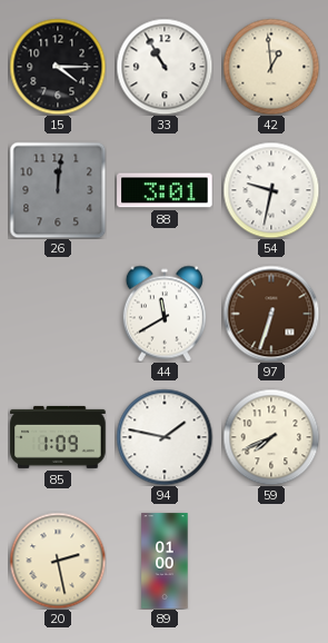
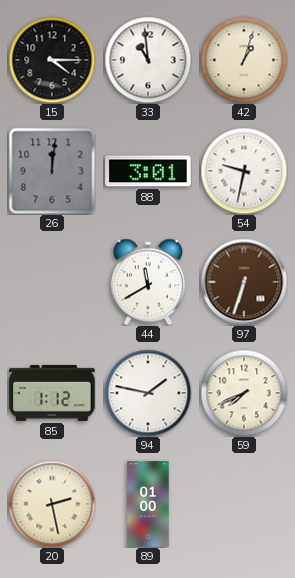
33: 10:55 -> 10:59
42: 12:59 -> 1:03
85: 1:09 -> 1:12
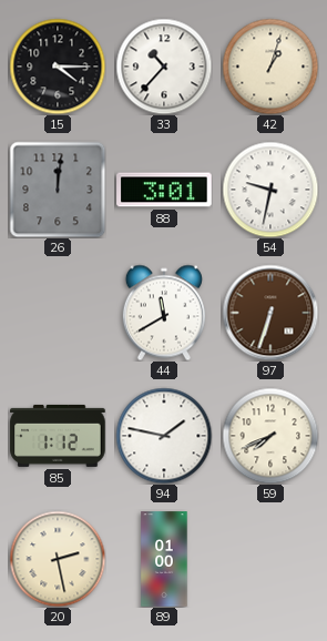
33: 10:59 -> 10:37
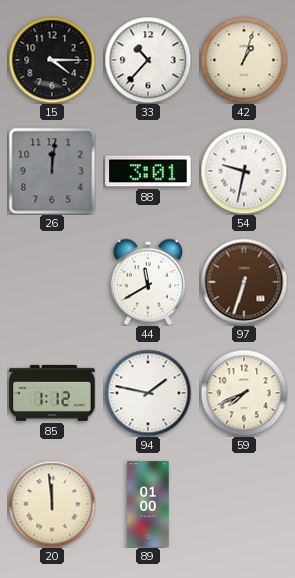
20: 2:28 -> 11:59
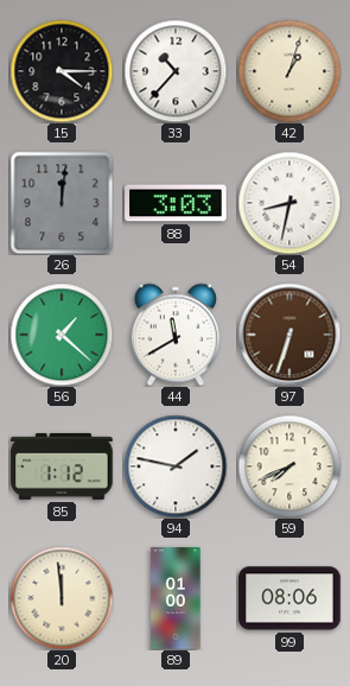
88: 3:01 -> 3:03
54: 9:32 -> 8:32
56: none -> 1:22
99: none -> 08:06
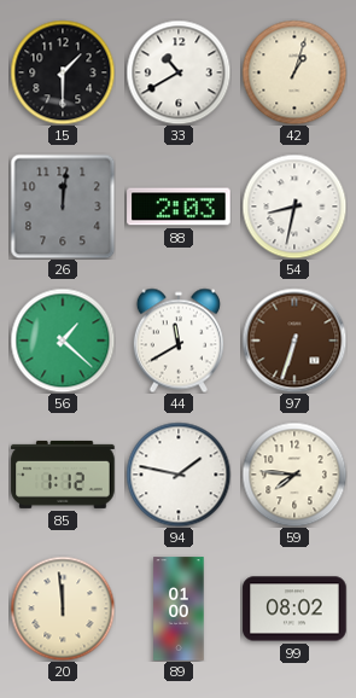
15: 4:15 -> 1:30
33: 10:37 -> 10:40
88: 3:03 -> 2:03
59: 7:41 -> 7:46
99: 08:06 -> 08:02
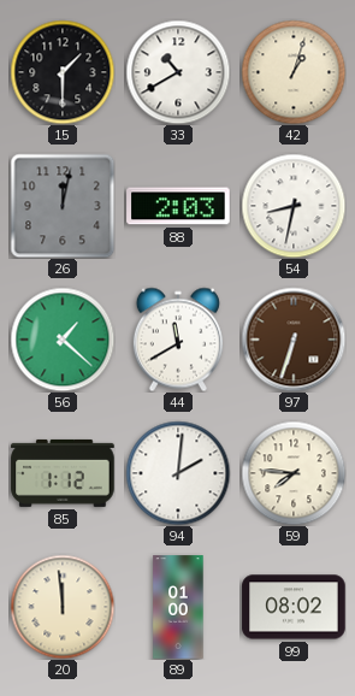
26: 12:01 -> 12:02
94: 1:47 -> 2:01
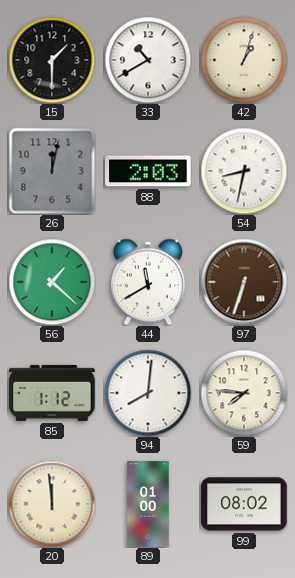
94: 2:01 -> 8:01
